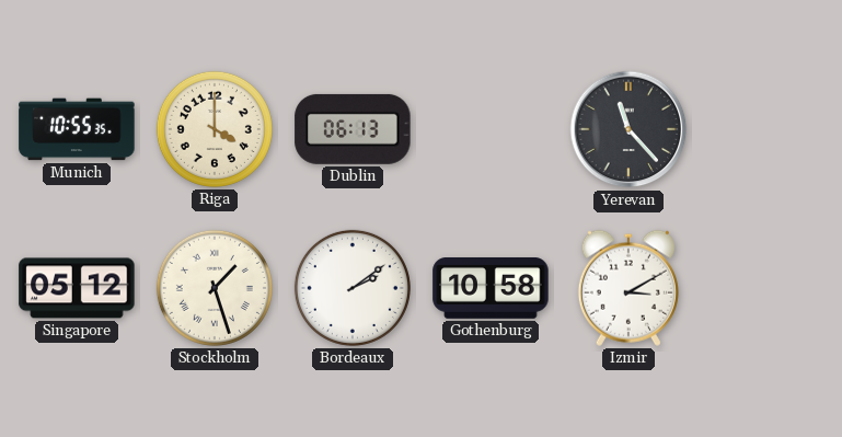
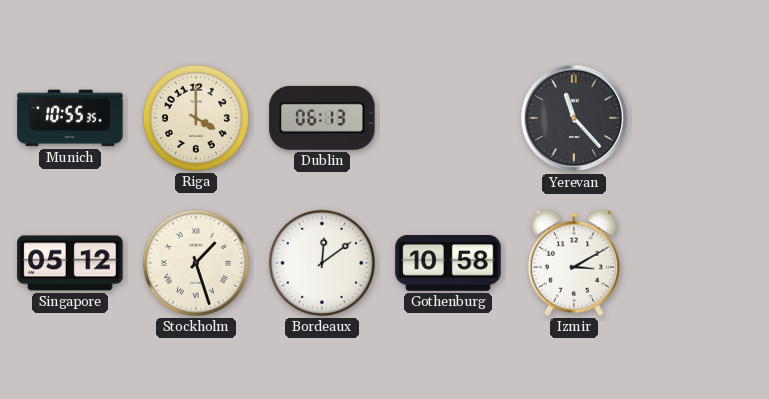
Bordeaux: 2:09 -> 12:09
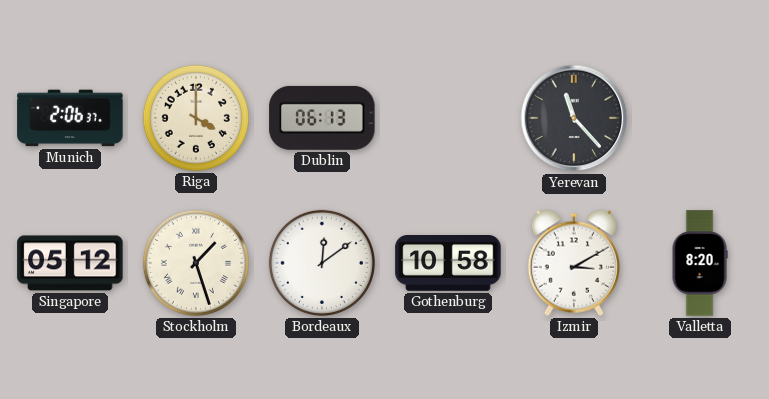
Munich: 10:55 -> 2:06
Valletta: none -> 8:20
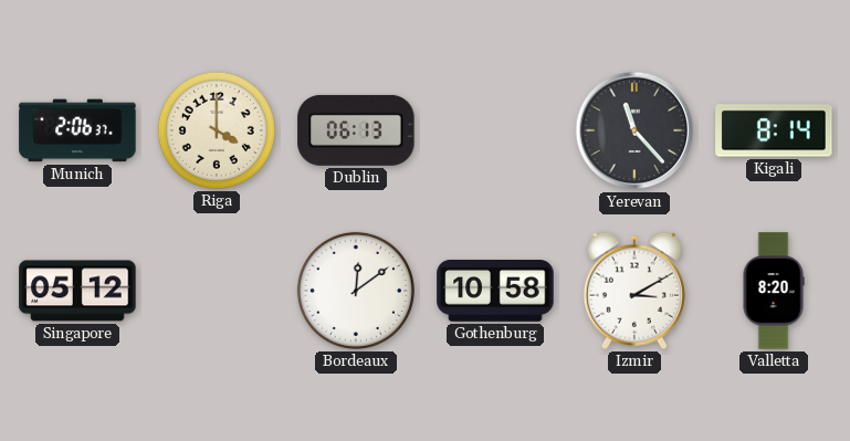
Kigali: none -> 8:14
Stockholm: 1:27 -> none
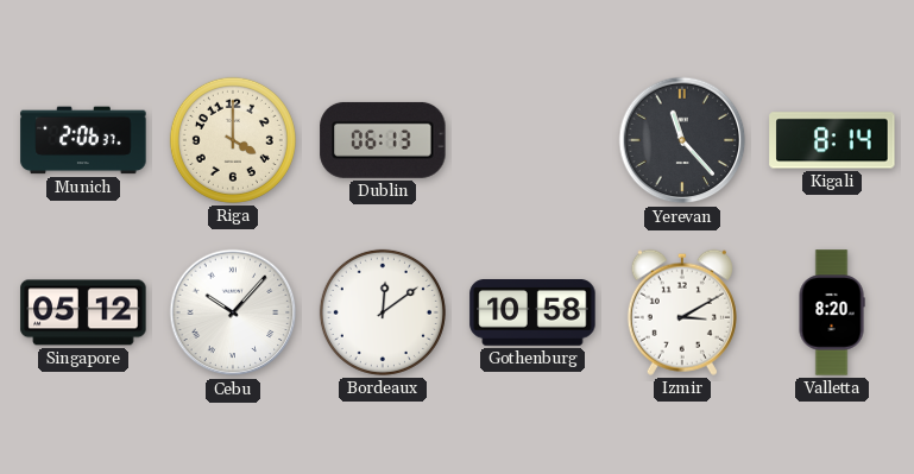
Cebu: none -> 10:07
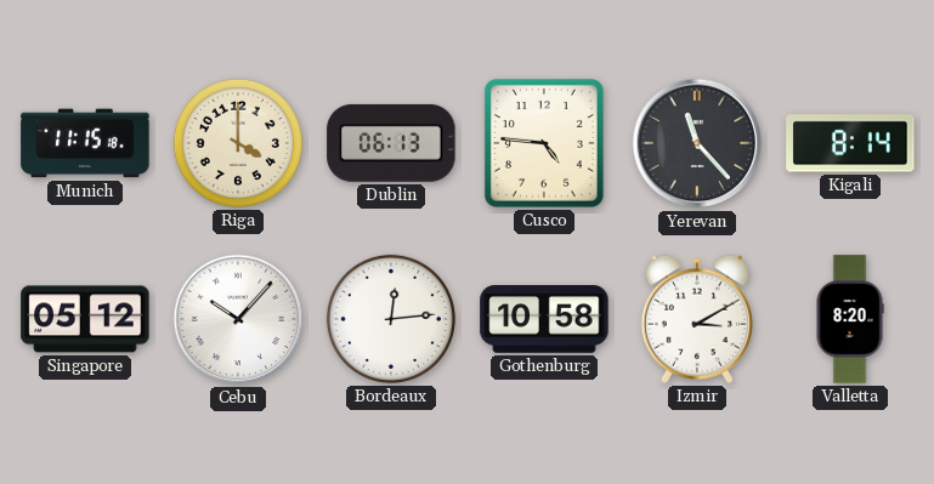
Munich: 2:06 -> 11:15
Cusco: none -> 4:46
Bordeaux: 12:09 -> 12:14
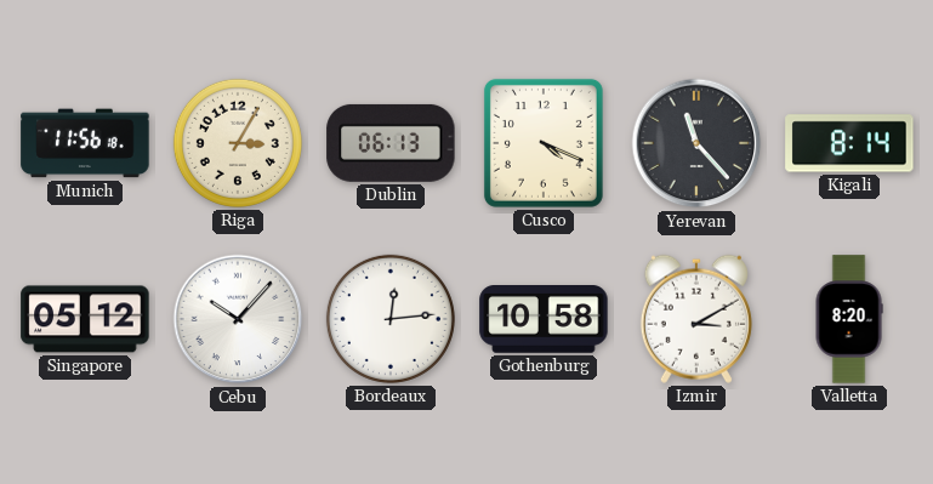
Munich: 11:15 -> 11:56
Riga: 4:00 -> 3:05
Cusco: 4:46 -> 4:19
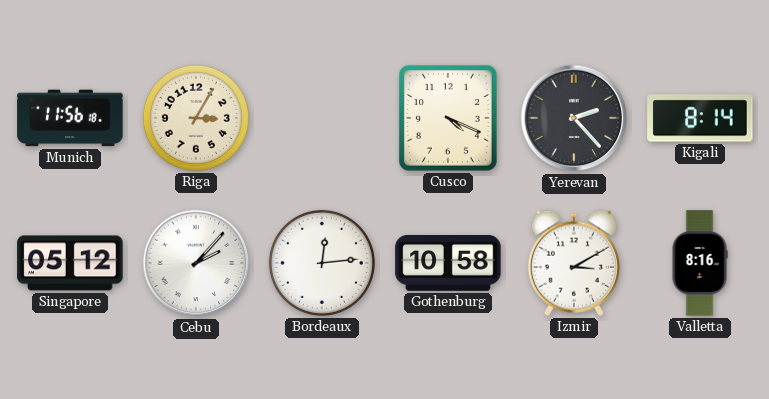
Dublin: 06:13 -> none
Yerevan: 11:23 -> 2:23
Cebu: 10:07 -> 2:07
Valletta: 8:20 -> 8:16
